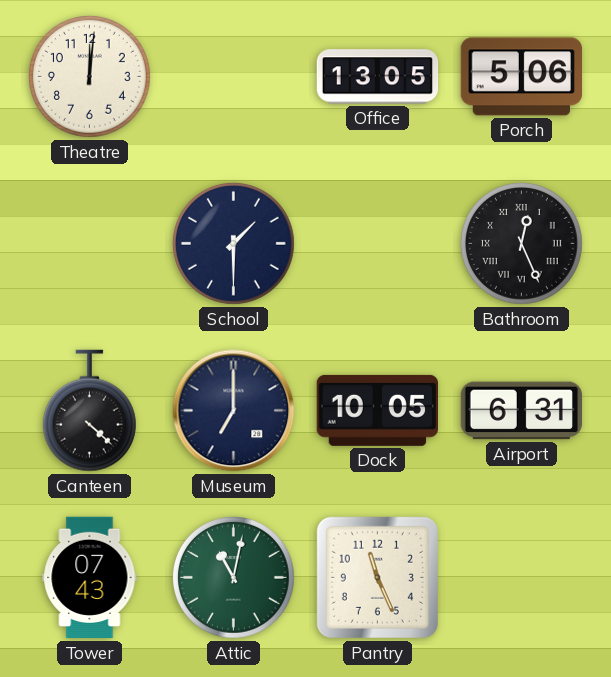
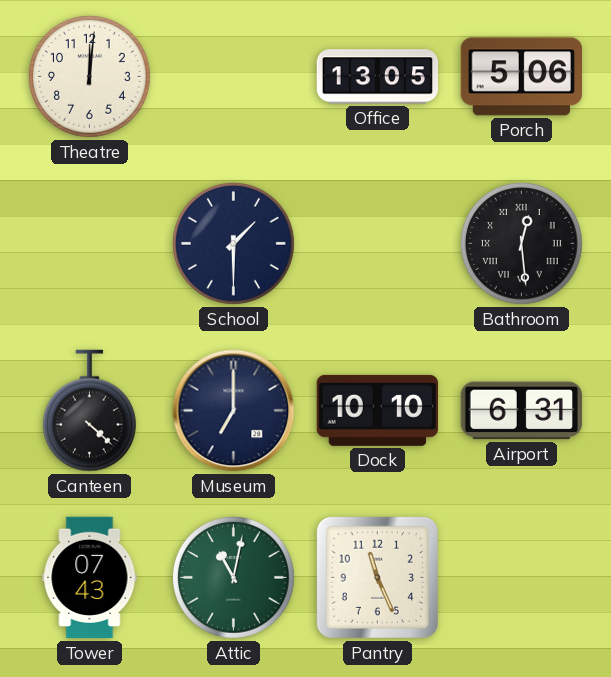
Bathroom: 12:26 -> 12:29
Dock: 10:05 -> 10:10
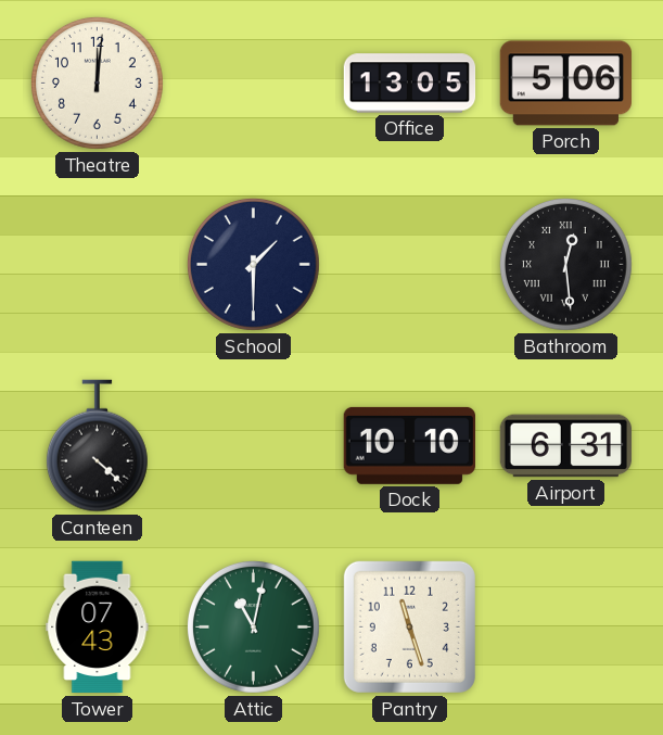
Museum: 7:00 -> none
Pantry: 11:26 -> 11:27
